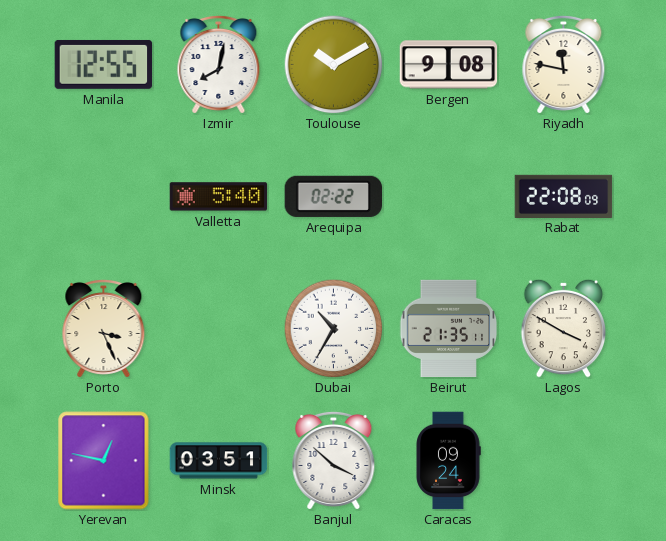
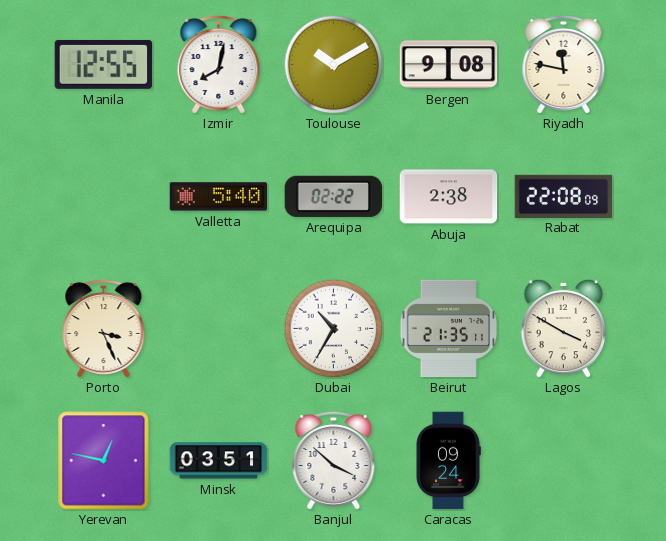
Abuja: none -> 2:38
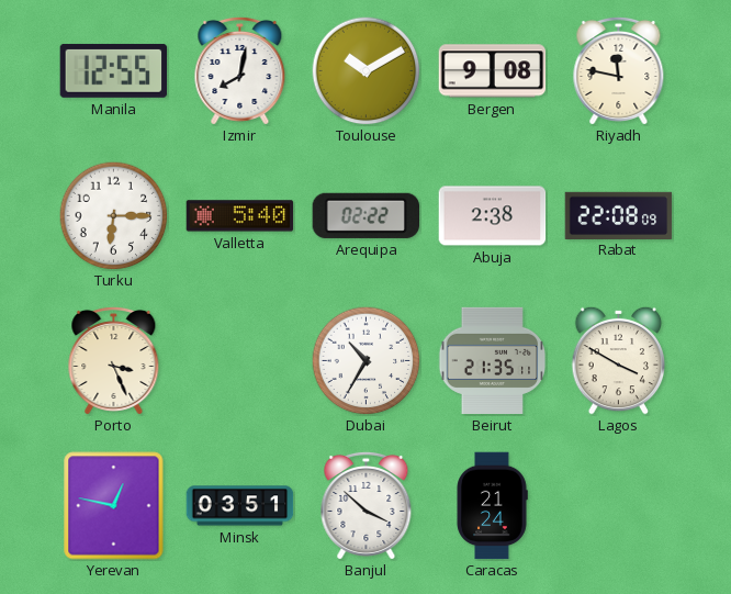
Turku: none -> 6:15
Caracas: 09:24 -> 21:24
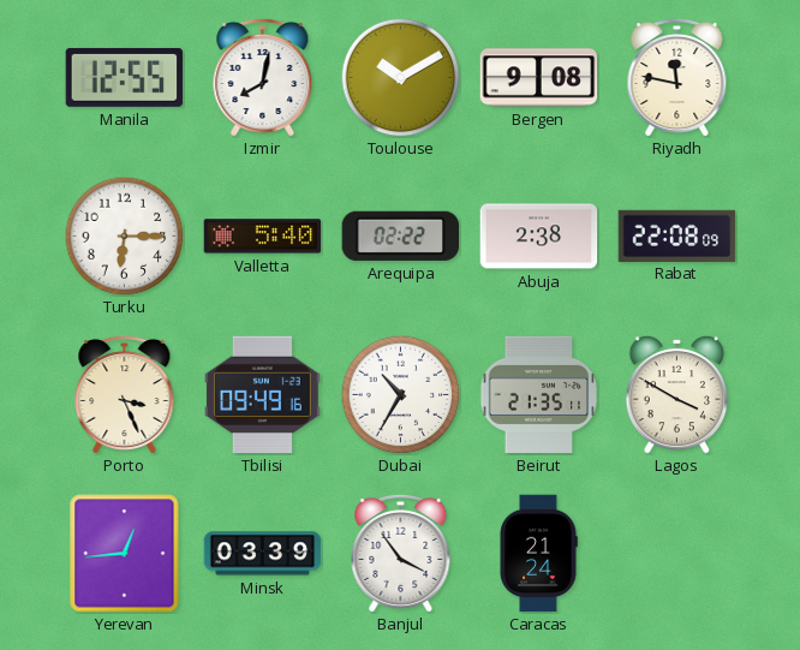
Tbilisi: none -> 09:49
Yerevan: 12:47 -> 12:44
Minsk: 03:51 -> 03:39
Banjul: 3:52 -> 3:54
